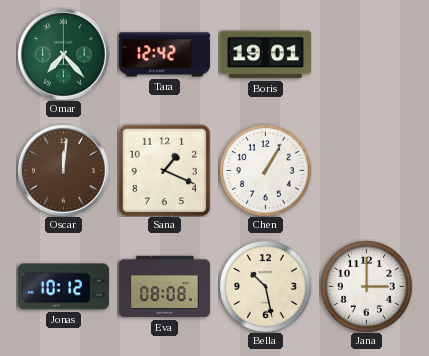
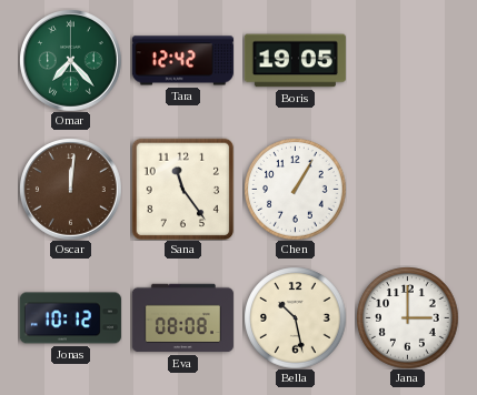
Boris: 19:01 -> 19:05
Sana: 1:19 -> 11:24
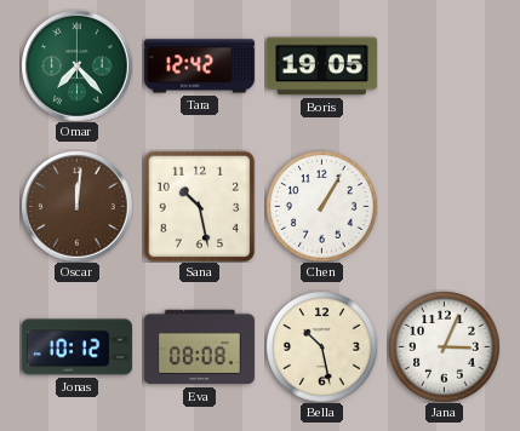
Sana: 11:24 -> 10:28
Jana: 3:00 -> 3:04
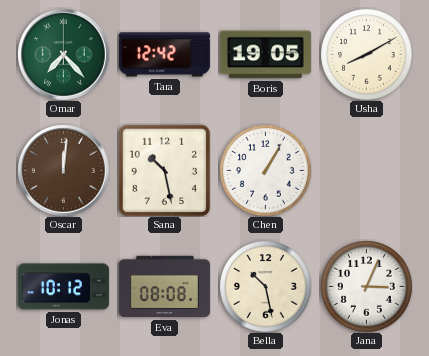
Usha: none -> 8:10
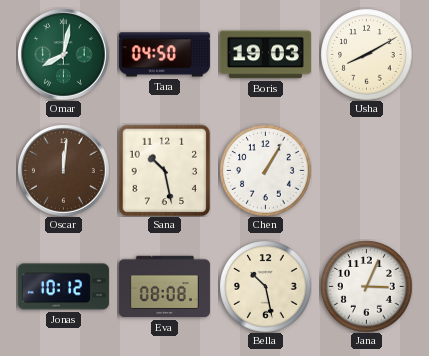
Omar: 7:23 -> 8:02
Tara: 12:42 -> 04:50
Boris: 19:05 -> 19:03
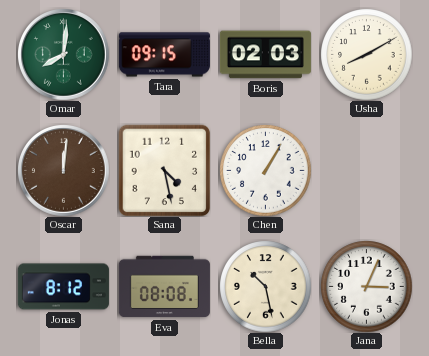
Omar: 8:02 -> 8:01
Tara: 04:50 -> 09:15
Boris: 19:03 -> 02:03
Sana: 10:28 -> 4:28
Jonas: 10:12 -> 8:12
